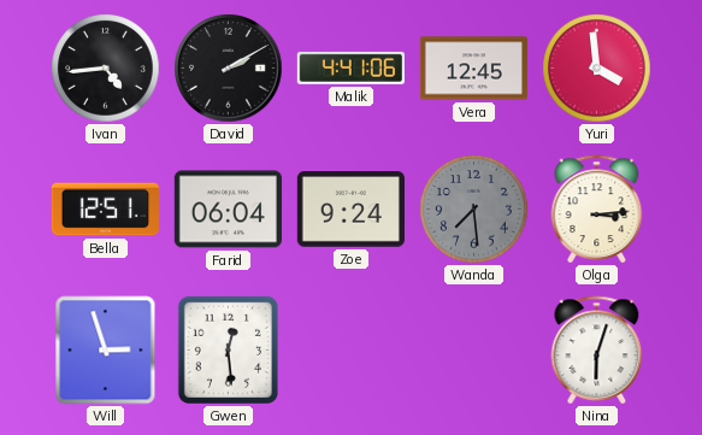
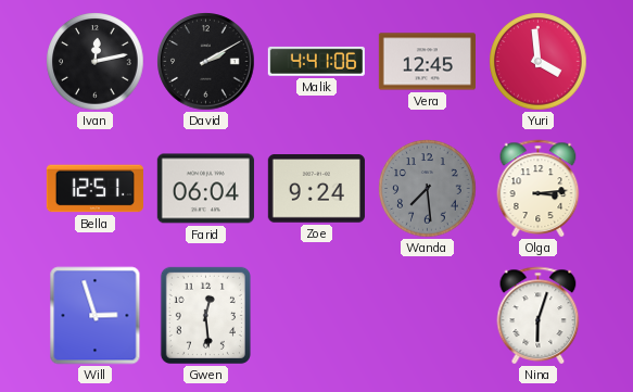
Ivan: 4:44 -> 12:13
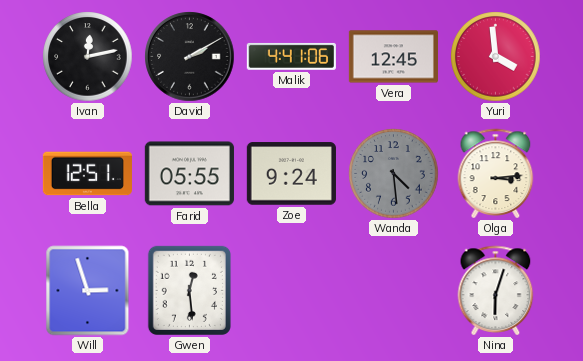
Farid: 06:04 -> 05:55
Wanda: 7:29 -> 4:29
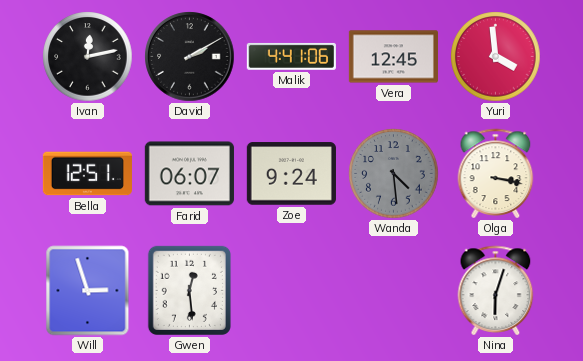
Farid: 05:55 -> 06:07
Olga: 3:14 -> 3:17
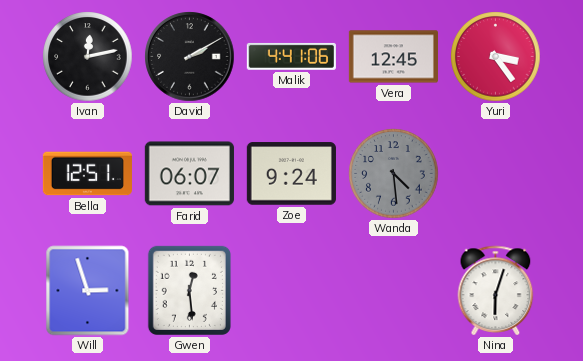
Yuri: 3:59 -> 3:24
Olga: 3:17 -> none
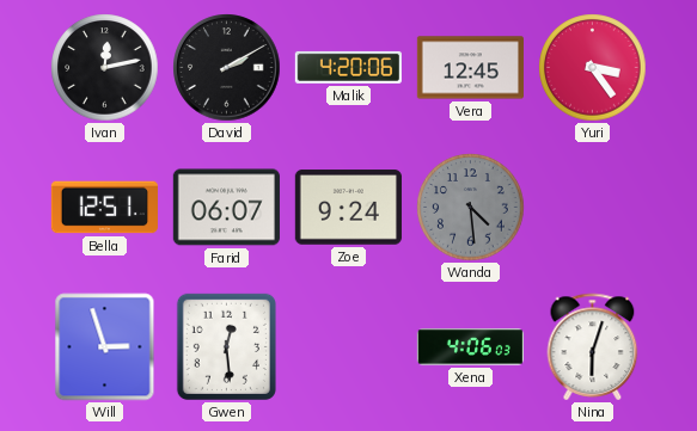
Malik: 4:41 -> 4:20
Xena: none -> 4:06
